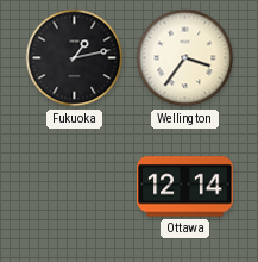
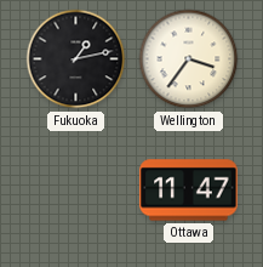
Ottawa: 12:14 -> 11:47
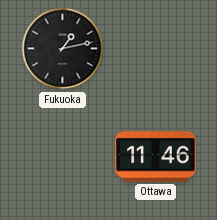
Wellington: 3:36 -> none
Ottawa: 11:47 -> 11:46
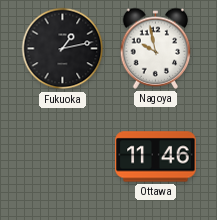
Nagoya: none -> 9:58
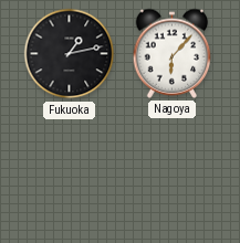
Nagoya: 9:58 -> 6:07
Ottawa: 11:46 -> none
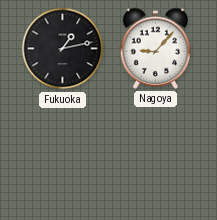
Nagoya: 6:07 -> 9:07
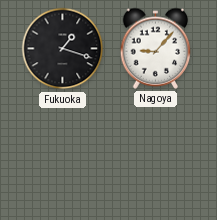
Fukuoka: 1:13 -> 1:18
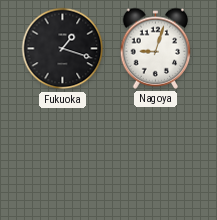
Nagoya: 9:07 -> 9:03
